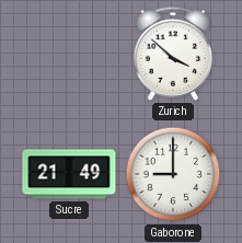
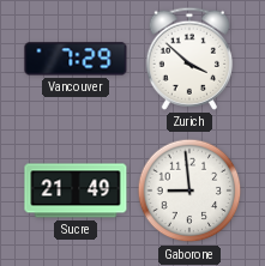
Vancouver: none -> 7:29
Gaborone: 9:00 -> 8:59
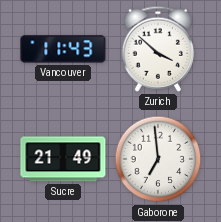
Vancouver: 7:29 -> 11:43
Gaborone: 8:59 -> 6:59
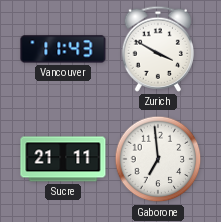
Zurich: 3:52 -> 3:50
Sucre: 21:49 -> 21:11
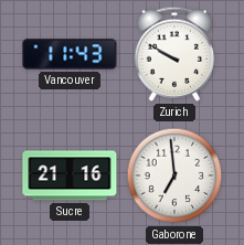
Zurich: 3:50 -> 9:50
Sucre: 21:11 -> 21:16
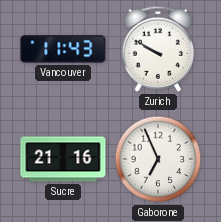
Gaborone: 6:59 -> 6:56
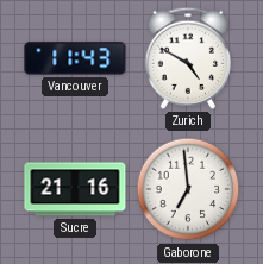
Zurich: 9:50 -> 4:50
Gaborone: 6:56 -> 6:59
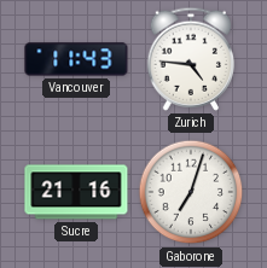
Zurich: 4:50 -> 4:46
Gaborone: 6:59 -> 7:03
